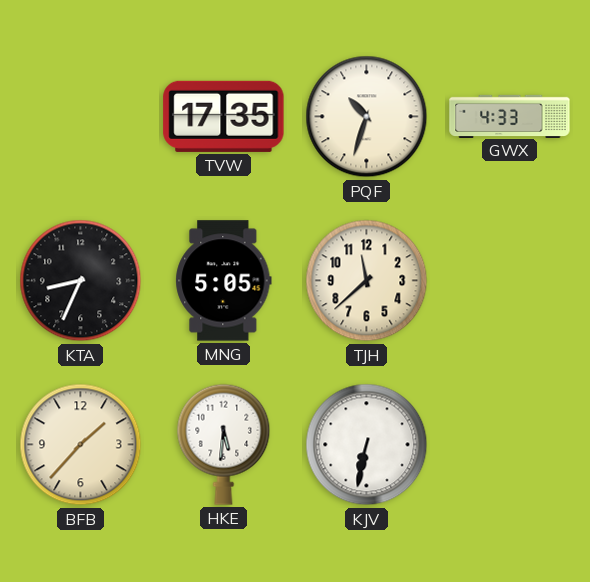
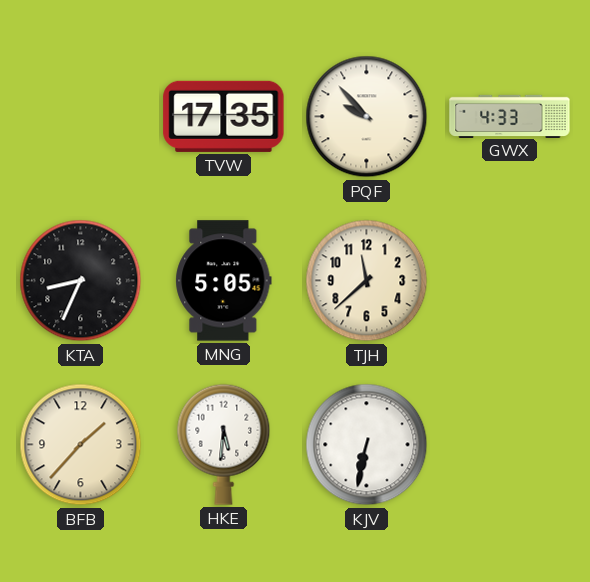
PQF: 10:33 -> 9:53
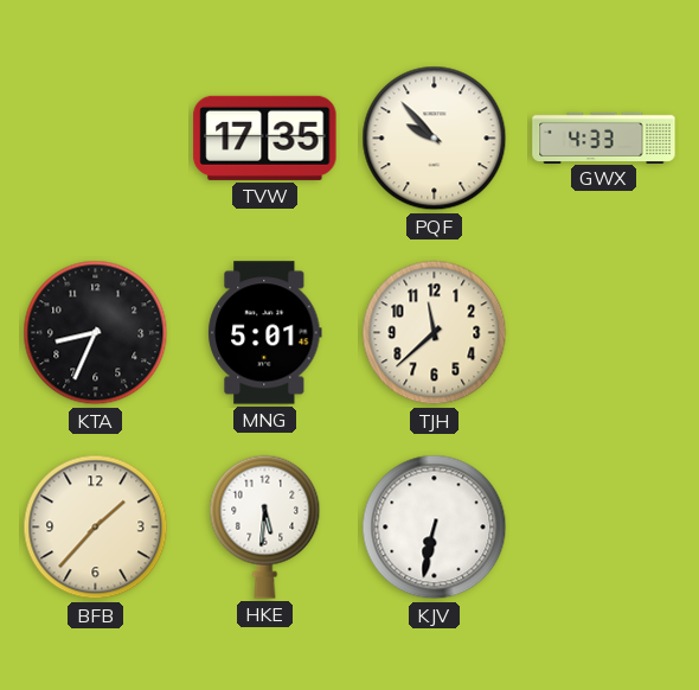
MNG: 5:05 -> 5:01
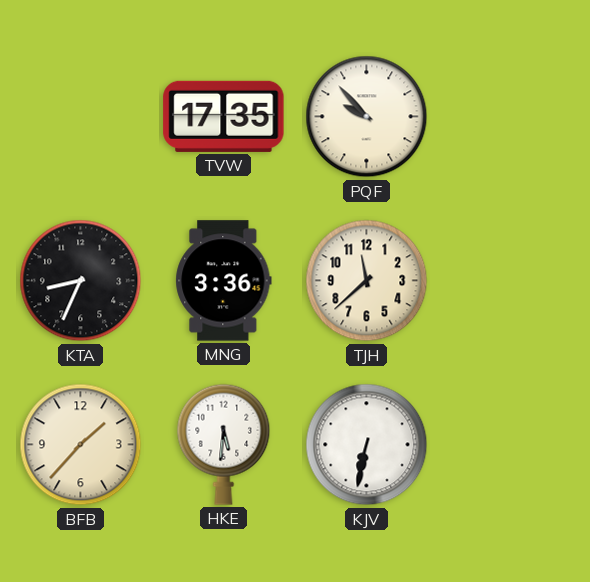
GWX: 4:33 -> none
MNG: 5:01 -> 3:36
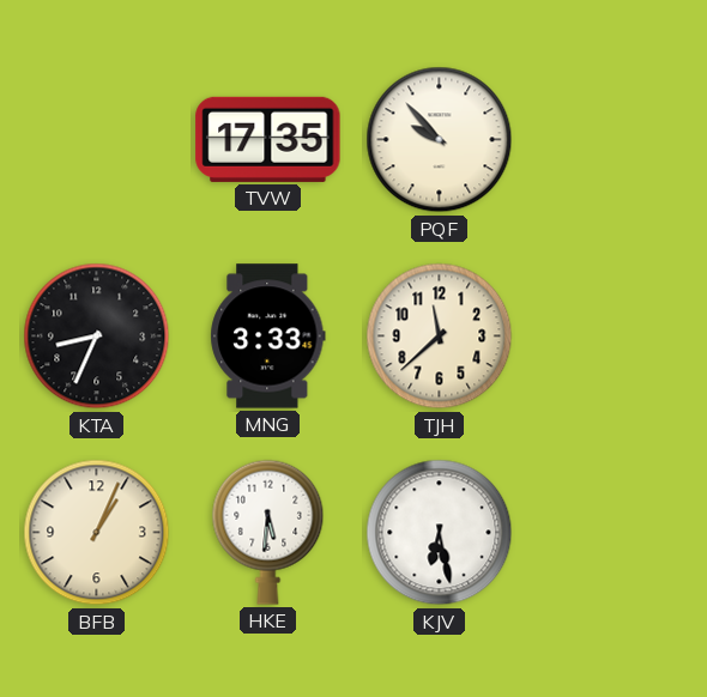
MNG: 3:36 -> 3:33
BFB: 1:37 -> 1:04
KJV: 6:32 -> 6:28
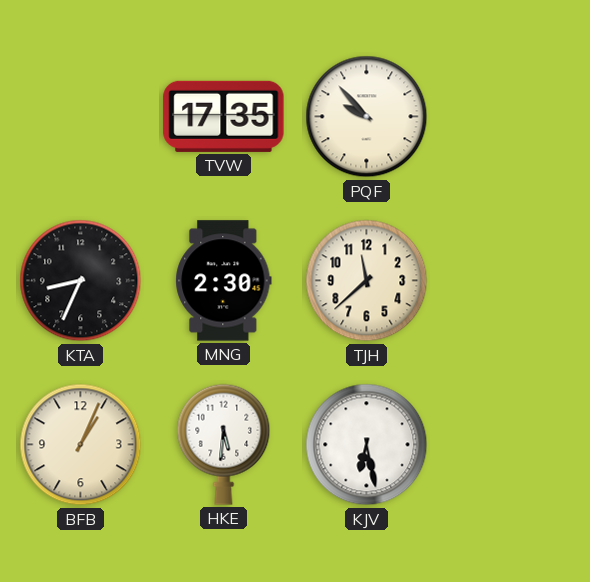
MNG: 3:33 -> 2:30
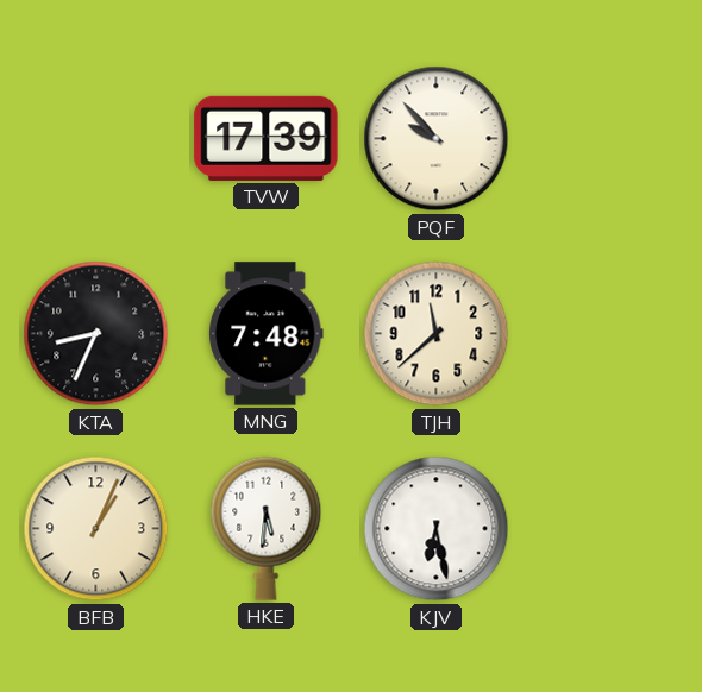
TVW: 17:35 -> 17:39
MNG: 2:30 -> 7:48
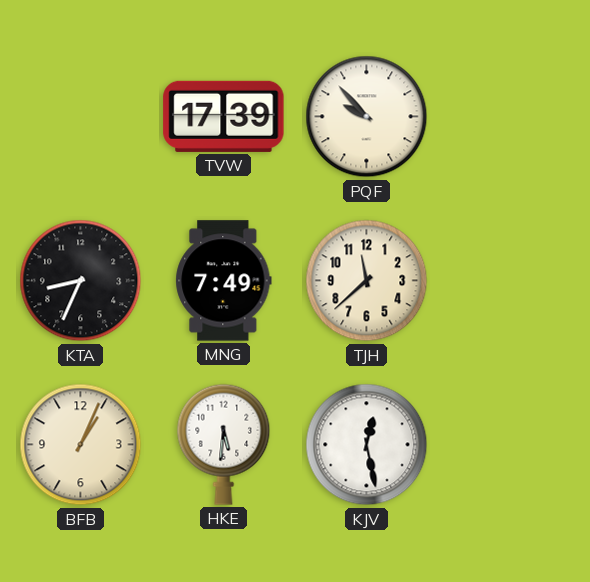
MNG: 7:48 -> 7:49
KJV: 6:28 -> 12:28
